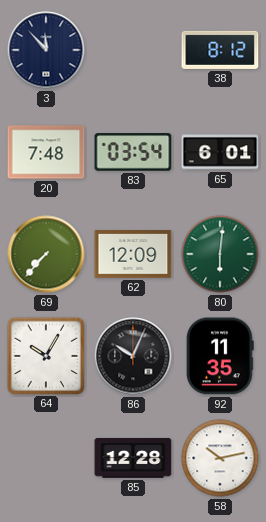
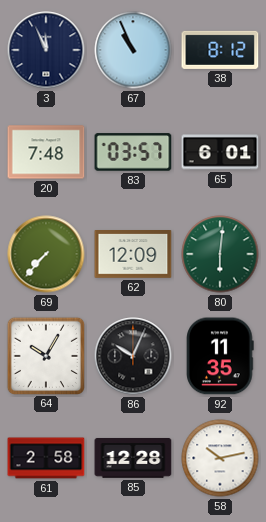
3: 11:53 -> 11:56
67: none -> 10:56
83: 03:54 -> 03:57
61: none -> 2:58
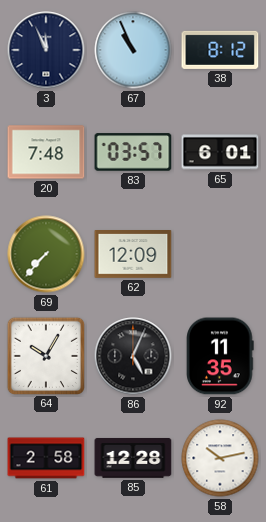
80: 6:01 -> none
86: 10:04 -> 5:04
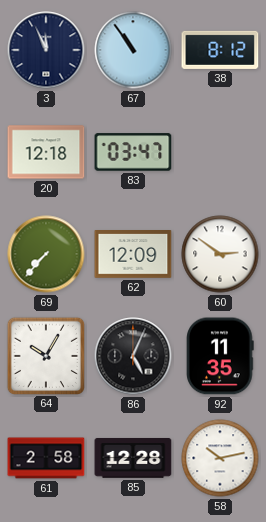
67: 10:56 -> 10:54
20: 7:48 -> 12:18
83: 03:57 -> 03:47
65: 6:01 -> none
60: none -> 2:51
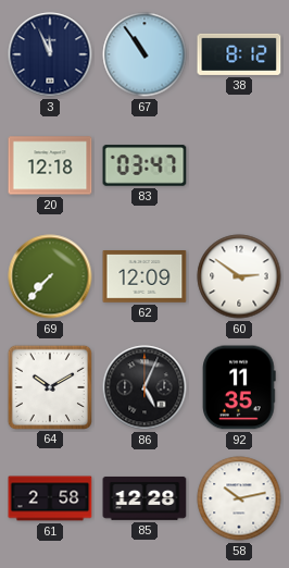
64: 10:05 -> 10:10
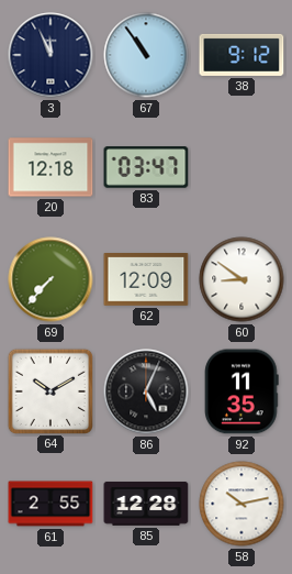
38: 8:12 -> 9:12
60: 2:51 -> 8:51
61: 2:58 -> 2:55
